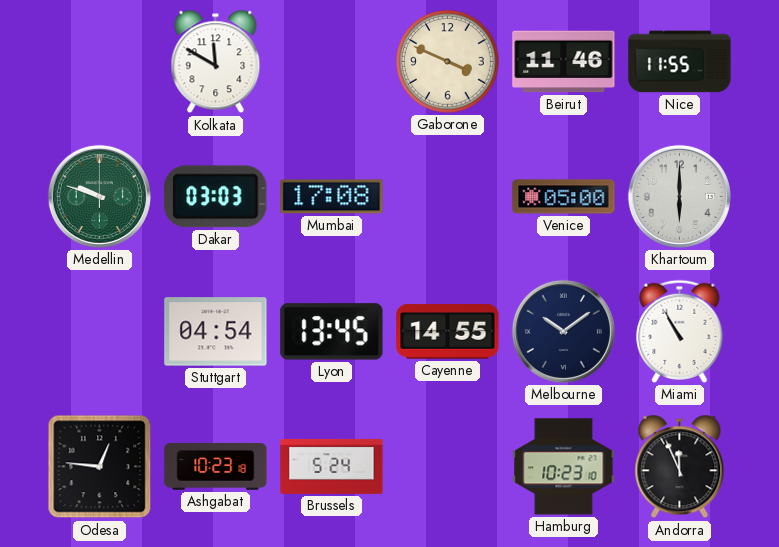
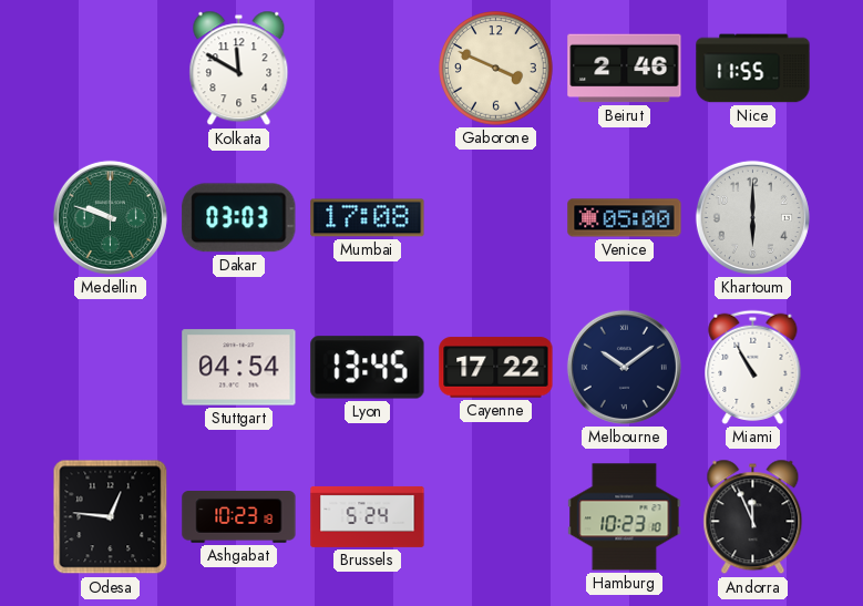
Beirut: 11:46 -> 2:46
Cayenne: 14:55 -> 17:22
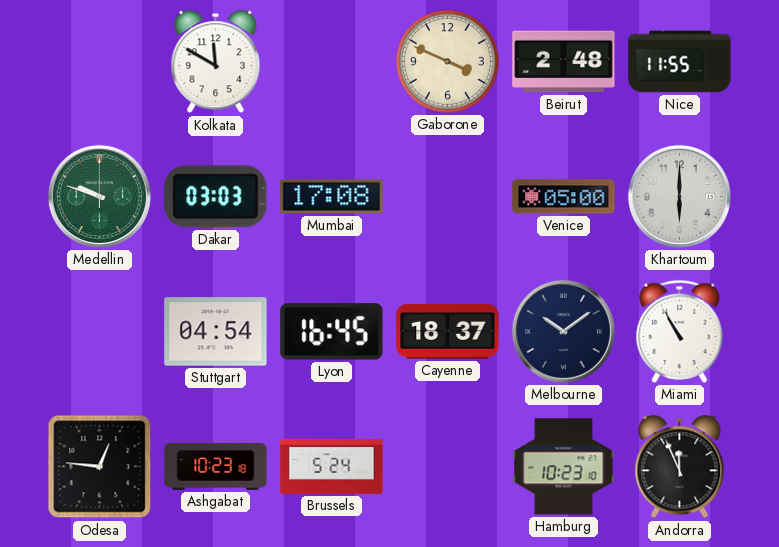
Beirut: 2:46 -> 2:48
Lyon: 13:45 -> 16:45
Cayenne: 17:22 -> 18:37
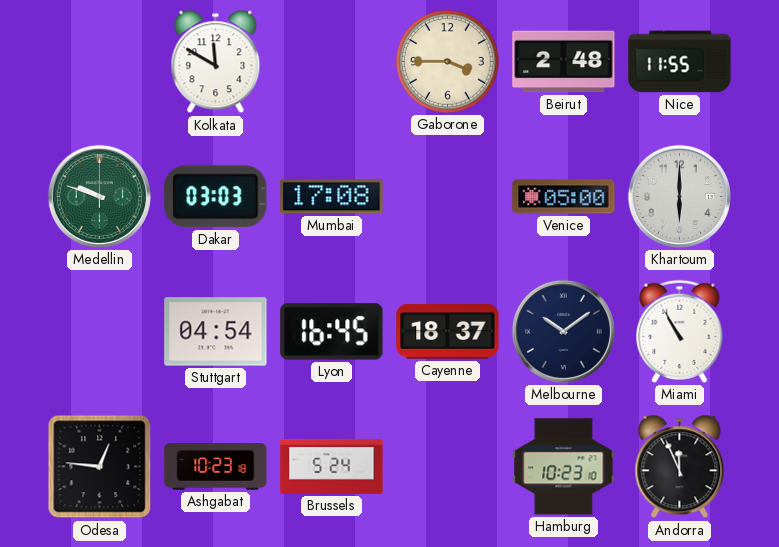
Gaborone: 3:49 -> 3:45
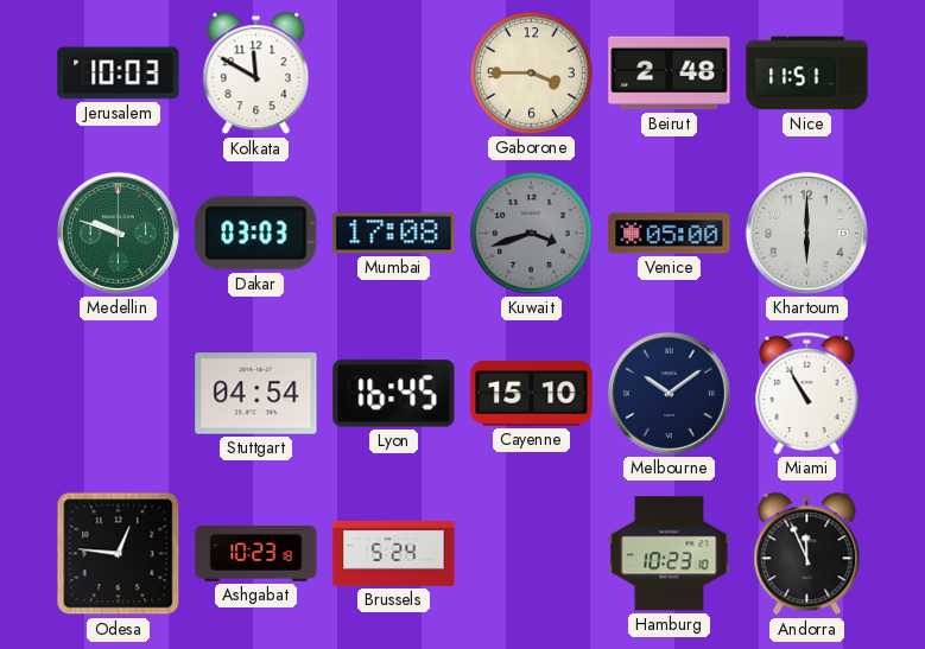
Jerusalem: none -> 10:03
Nice: 11:55 -> 11:51
Kuwait: none -> 3:42
Cayenne: 18:37 -> 15:10
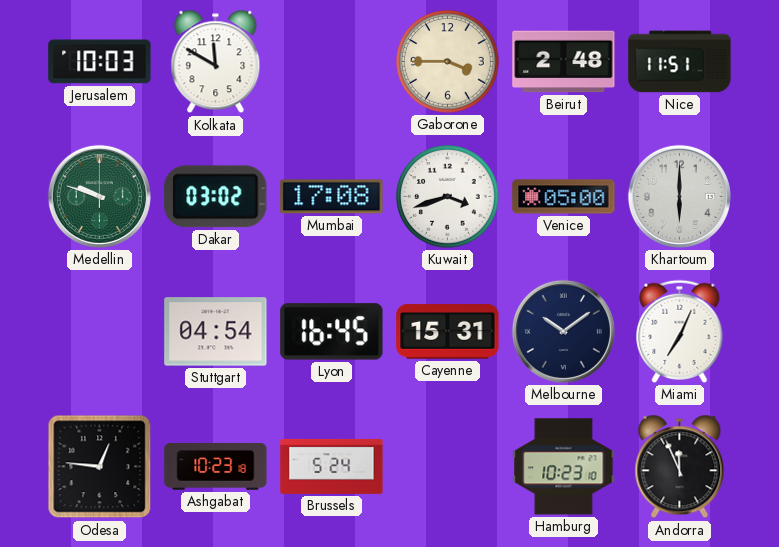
Dakar: 03:03 -> 03:02
Kuwait dial: grey -> white
Cayenne: 15:10 -> 15:31
Miami: 10:55 -> 7:04
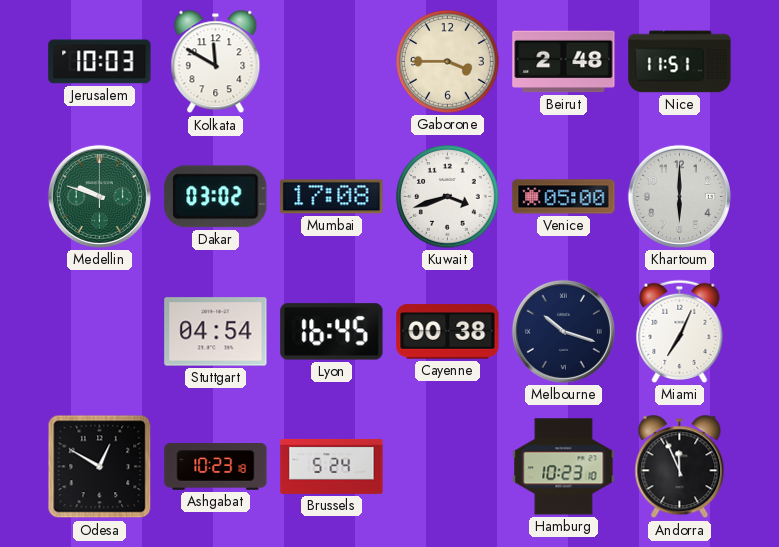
Cayenne: 15:31 -> 00:38
Melbourne: 10:09 -> 10:18
Odesa: 12:46 -> 12:50
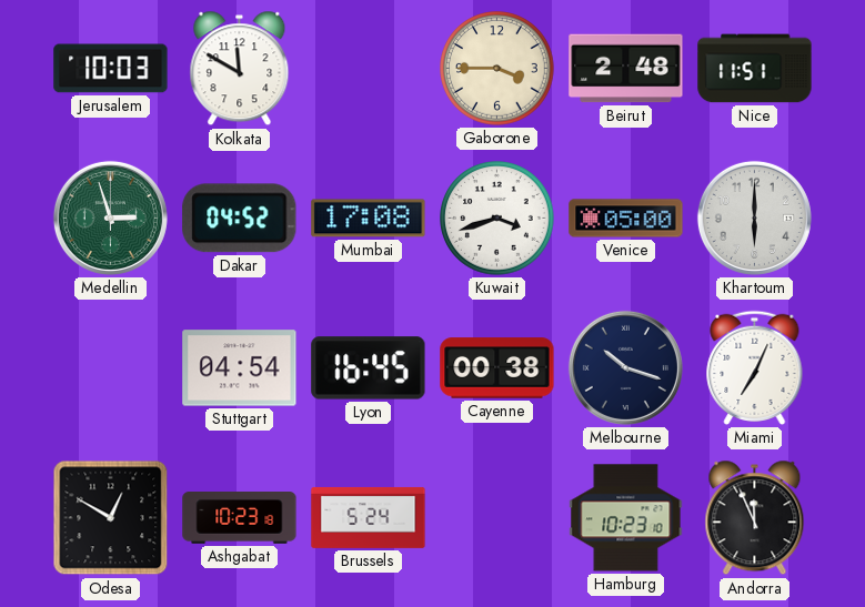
Medellin: 9:48 -> 2:57
Dakar: 03:02 -> 04:52
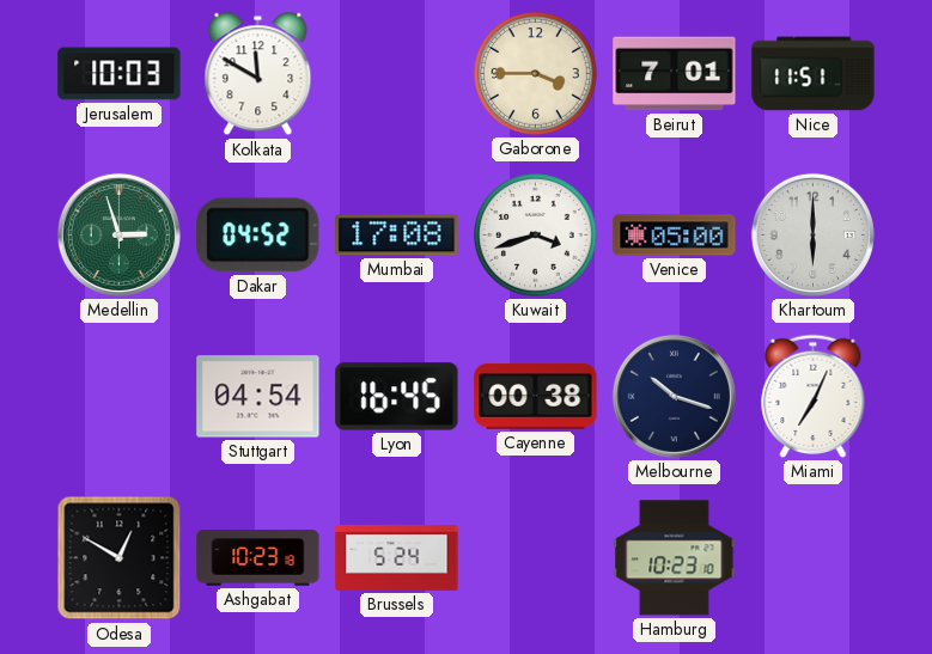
Beirut: 2:48 -> 7:01
Andorra: 11:56 -> none
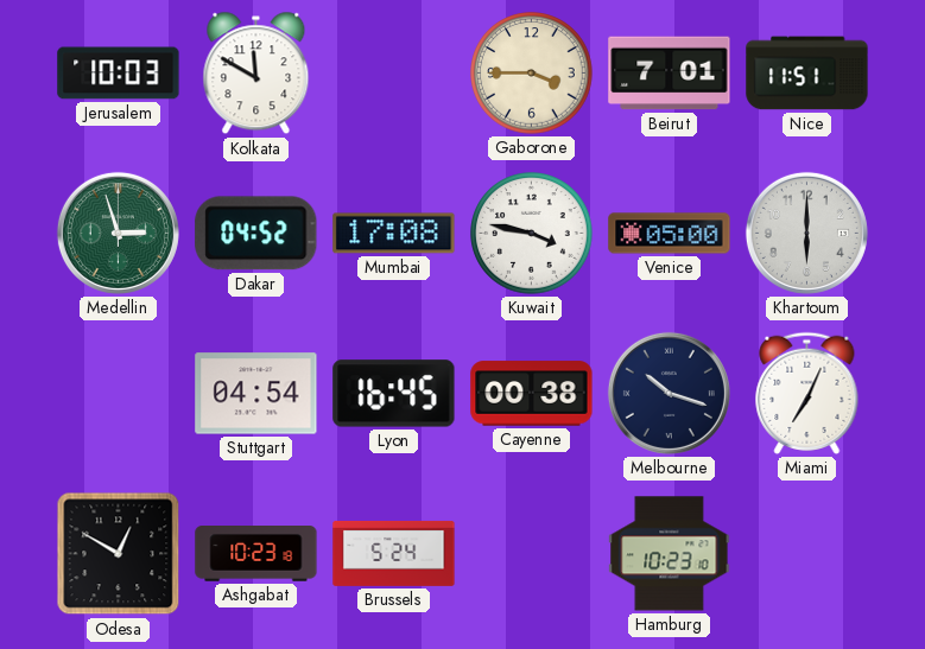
Kuwait: 3:42 -> 3:47
